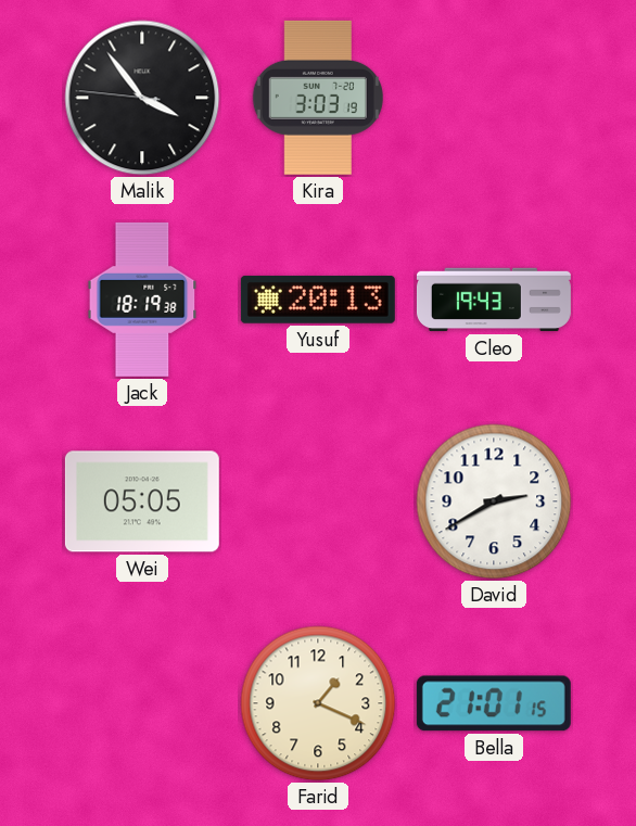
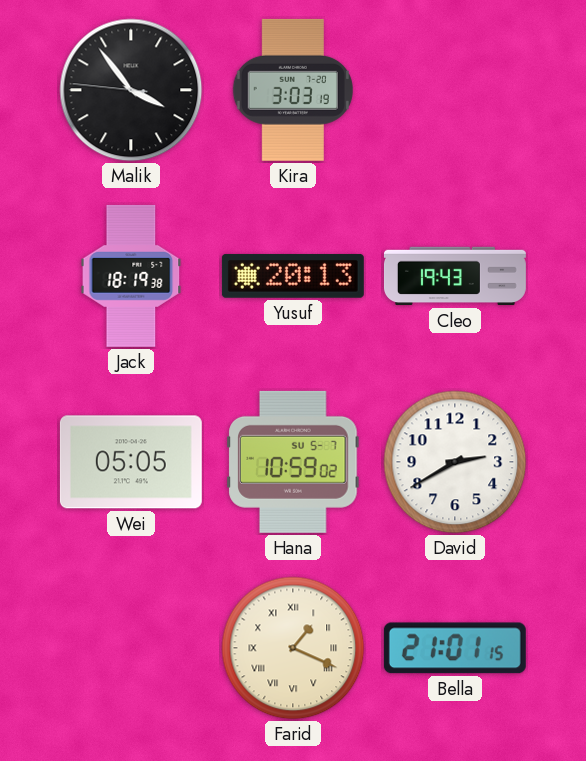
Hana: none -> 10:59
Farid numerals: Arabic -> Roman
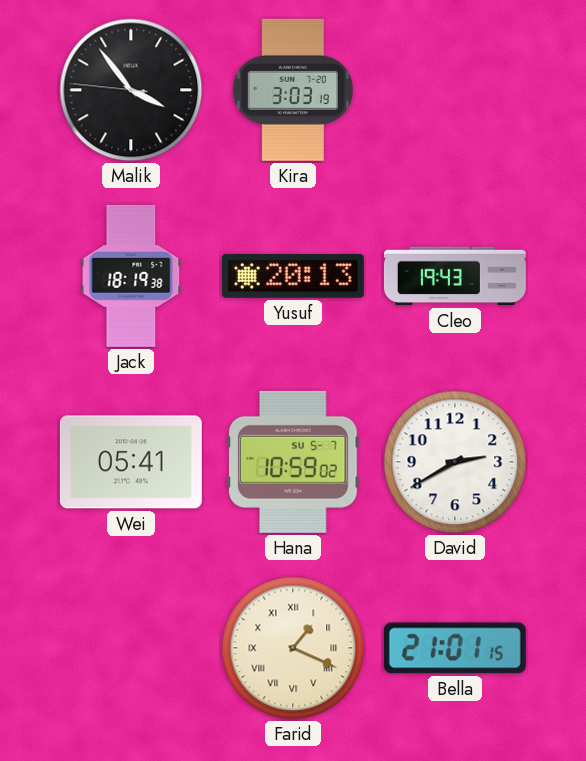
Wei: 05:05 -> 05:41
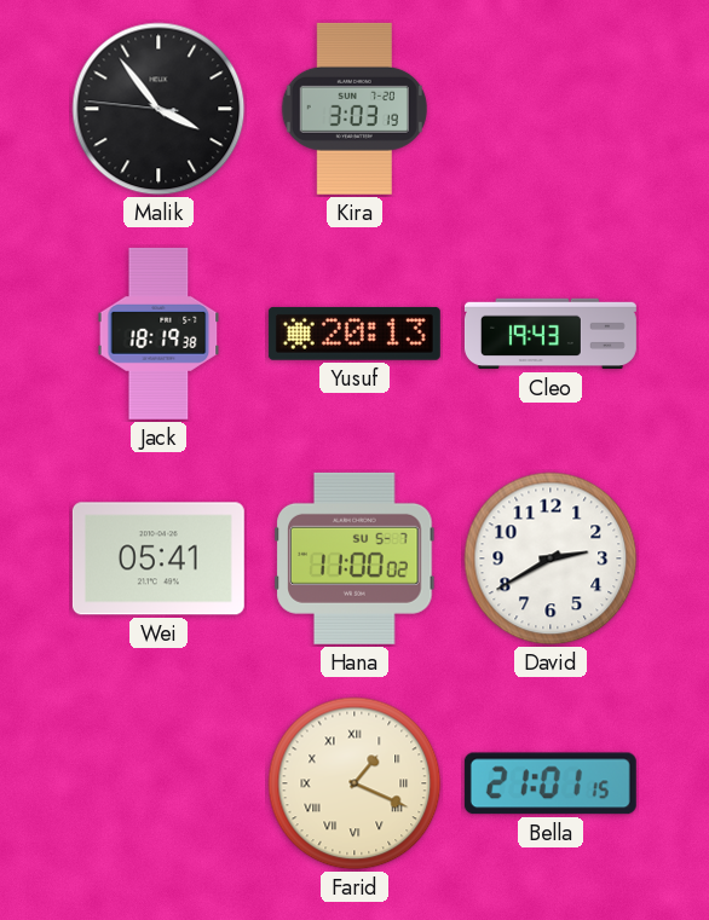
Hana: 10:59 -> 11:00
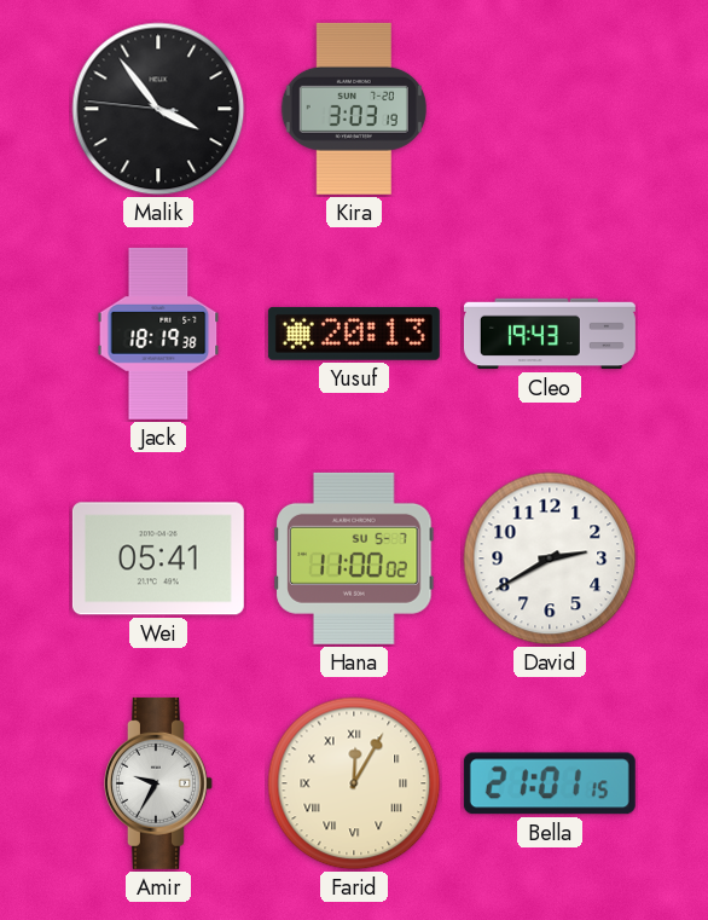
Amir: none -> 9:35
Farid: 1:19 -> 12:05
